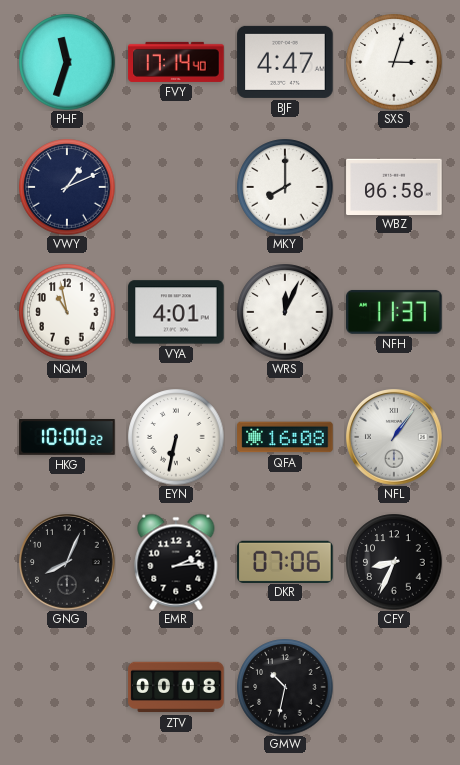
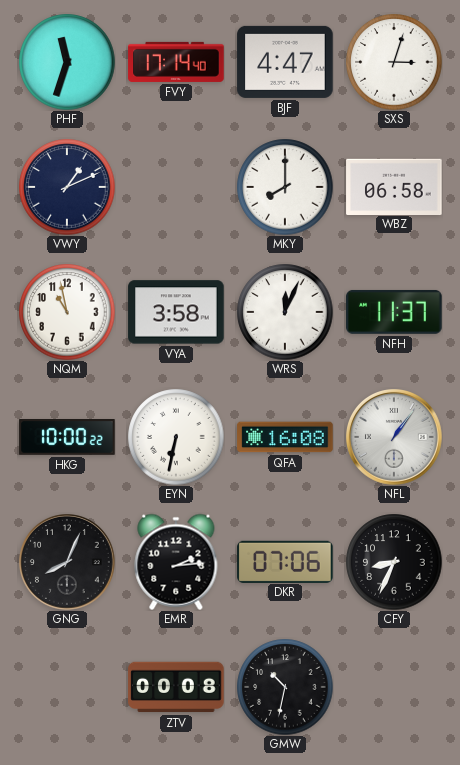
VYA: 4:01 -> 3:58
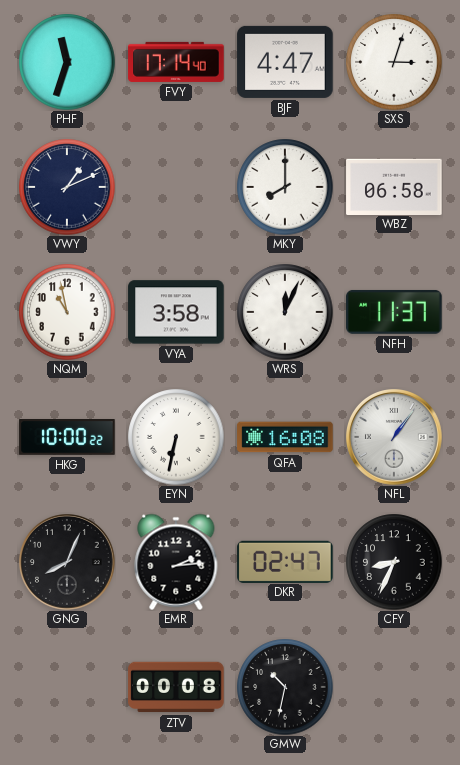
DKR: 07:06 -> 02:47
